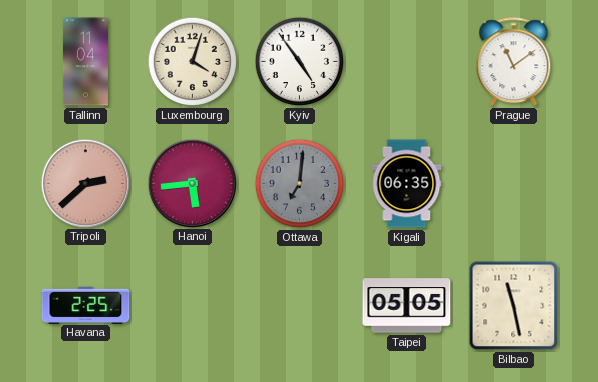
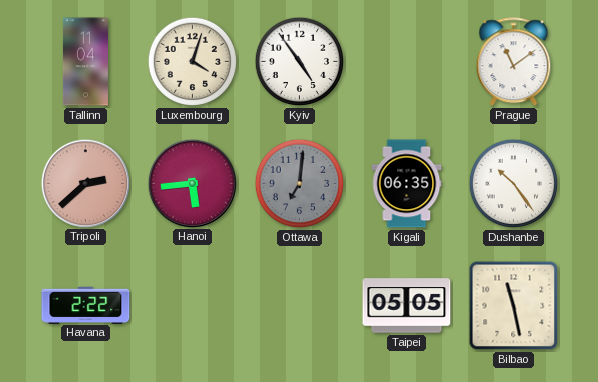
Dushanbe: none -> 10:24
Havana: 2:25 -> 2:22
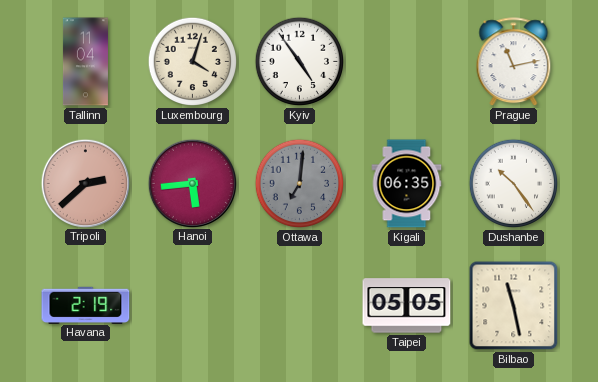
Prague: 11:09 -> 11:13
Havana: 2:22 -> 2:19
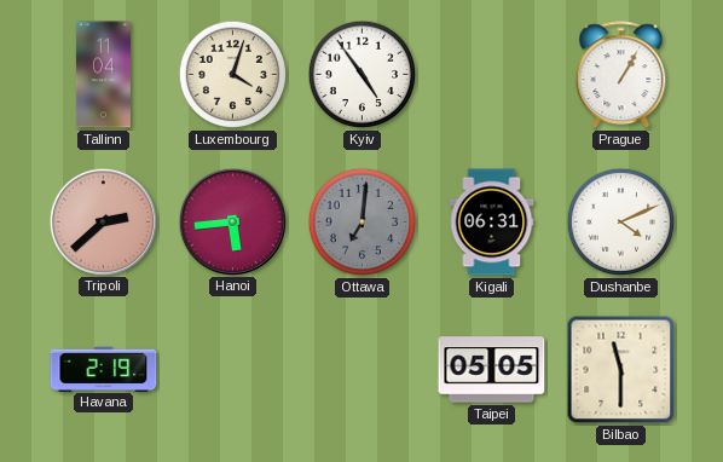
Prague: 11:13 -> 1:05
Kigali: 06:35 -> 06:31
Dushanbe: 10:24 -> 4:11
Bilbao: 11:28 -> 11:30
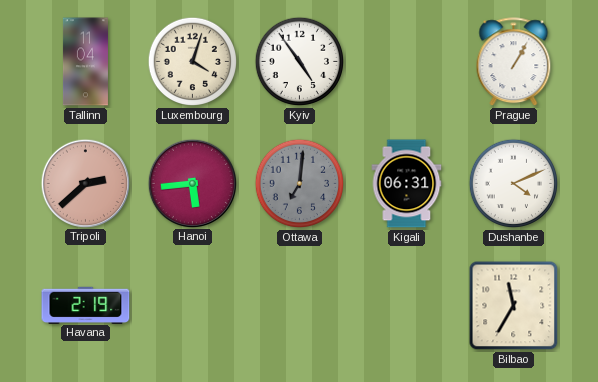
Taipei: 05:05 -> none
Bilbao: 11:30 -> 11:35
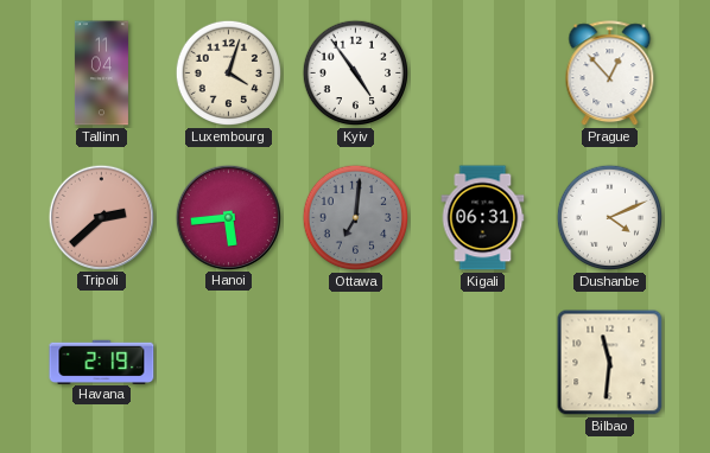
Prague: 1:05 -> 12:53
Bilbao: 11:35 -> 11:31
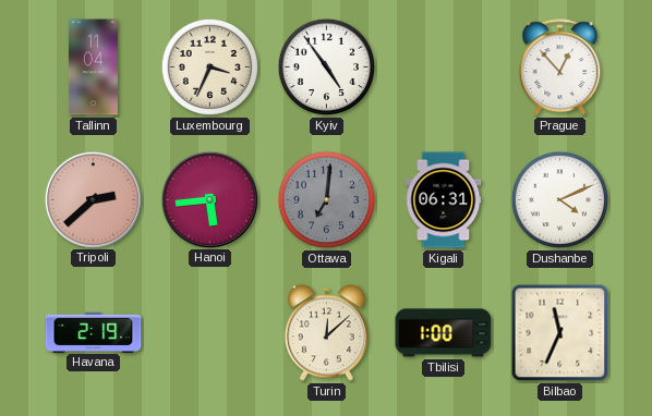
Luxembourg: 4:03 -> 3:34
Turin: none -> 12:08
Tbilisi: none -> 1:00
Bilbao: 11:31 -> 11:34
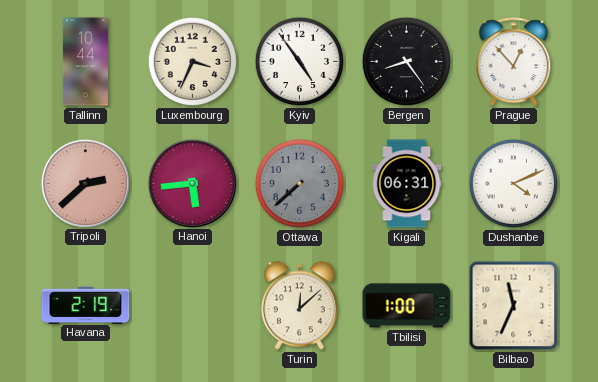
Tallinn: 11:04 -> 10:44
Bergen: none -> 8:24
Ottawa: 7:01 -> 7:38
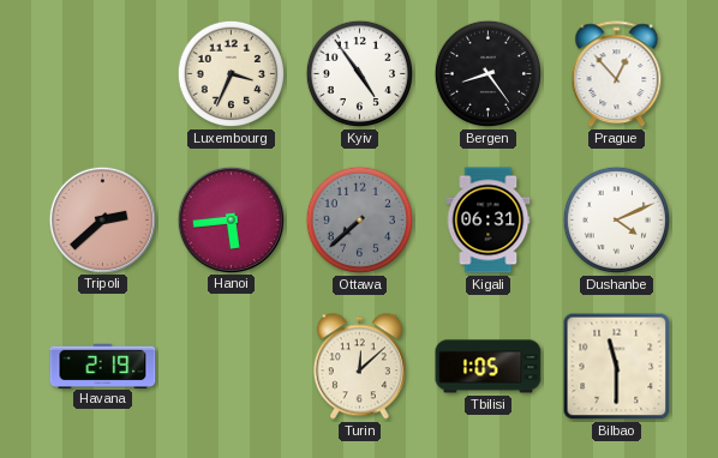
Tallinn: 10:44 -> none
Tbilisi: 1:00 -> 1:05
Bilbao: 11:34 -> 11:30
